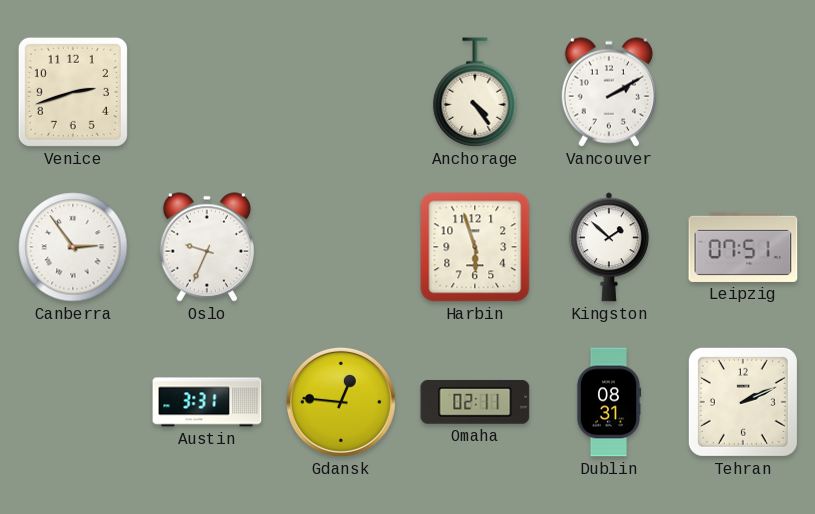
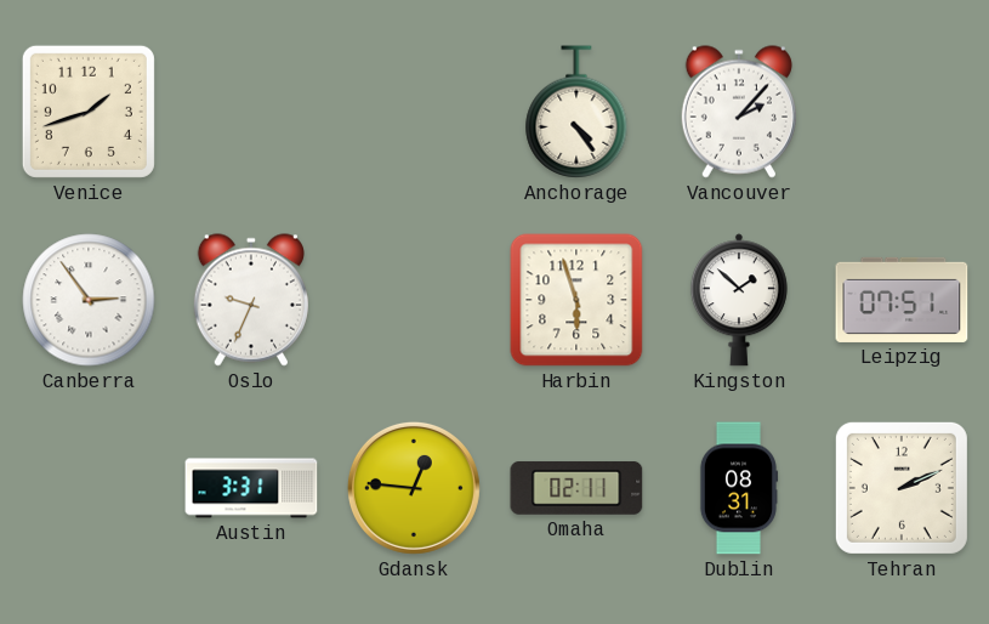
Venice: 2:42 -> 1:42
Vancouver: 2:10 -> 2:07
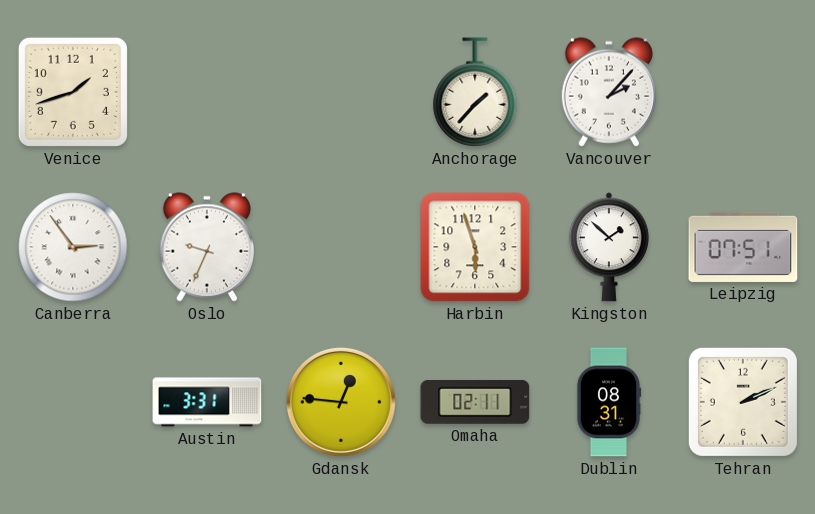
Anchorage: 4:24 -> 1:37
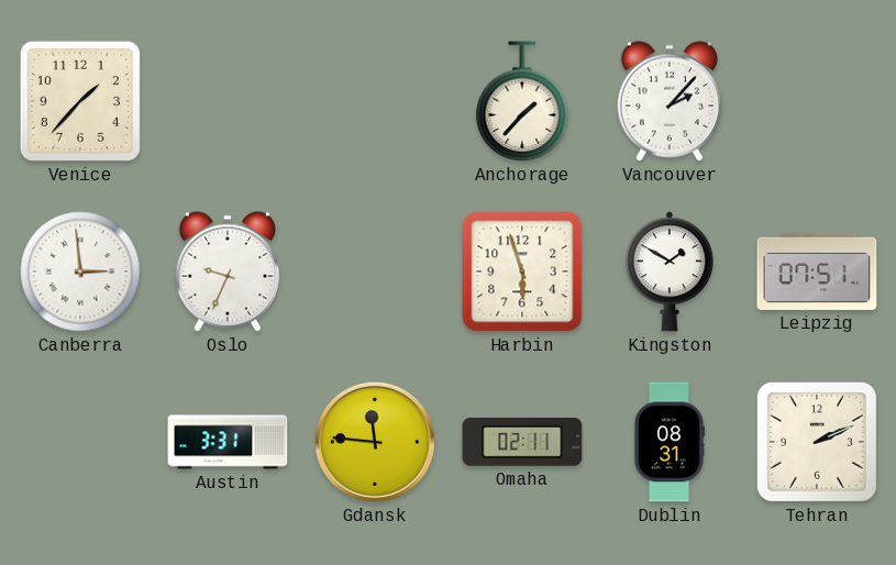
Venice: 1:42 -> 1:37
Canberra: 2:54 -> 2:59
Kingston: 1:52 -> 1:50
Gdansk: 12:46 -> 11:46
